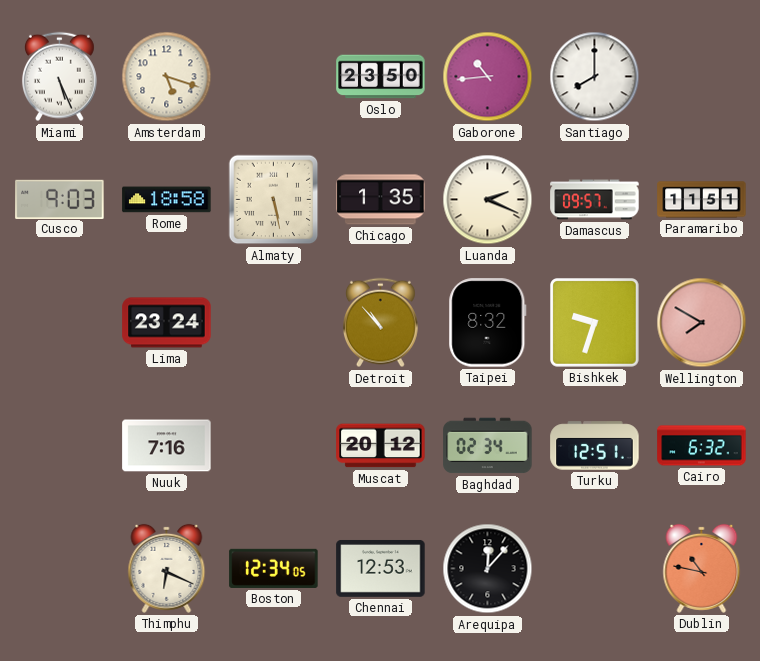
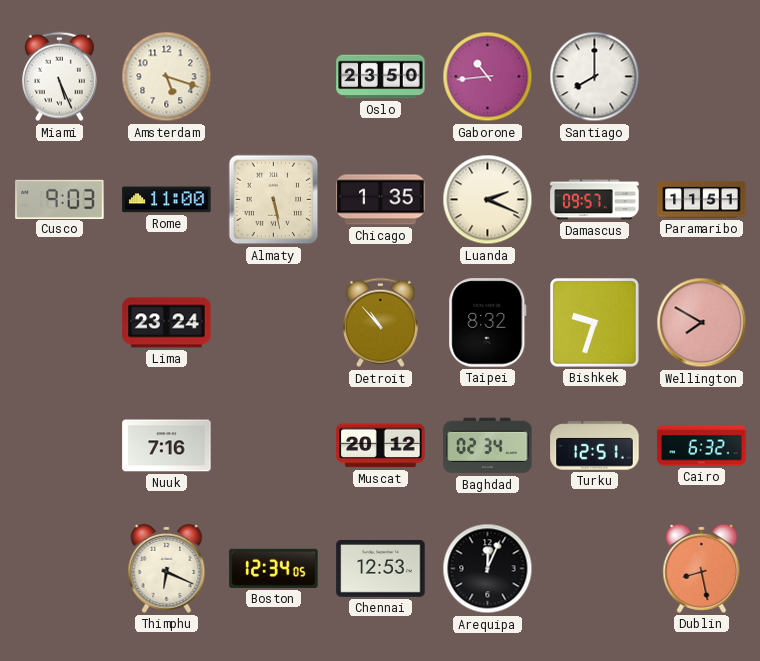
Rome: 18:58 -> 11:00
Arequipa: 12:07 -> 12:04
Dublin: 10:47 -> 8:28
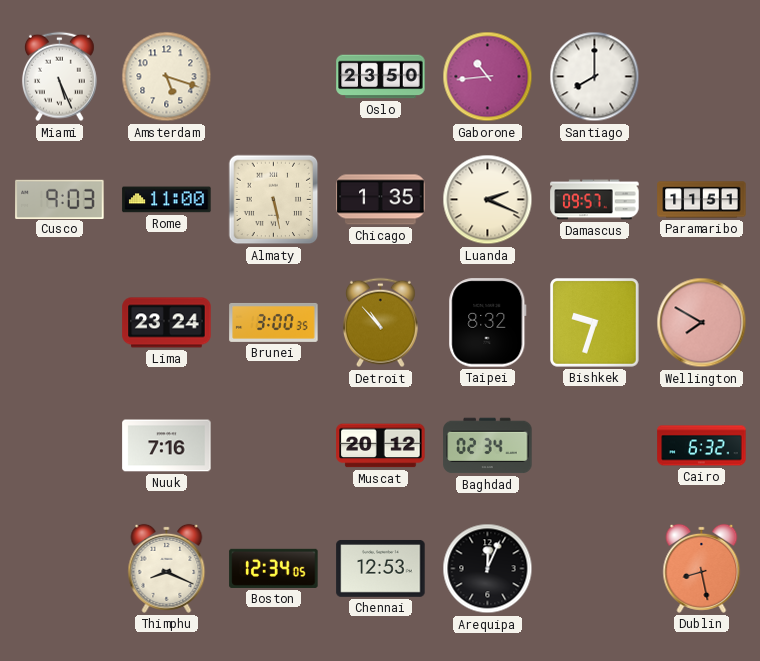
Brunei: none -> 3:00
Turku: 12:51 -> none
Thimphu: 6:19 -> 8:19
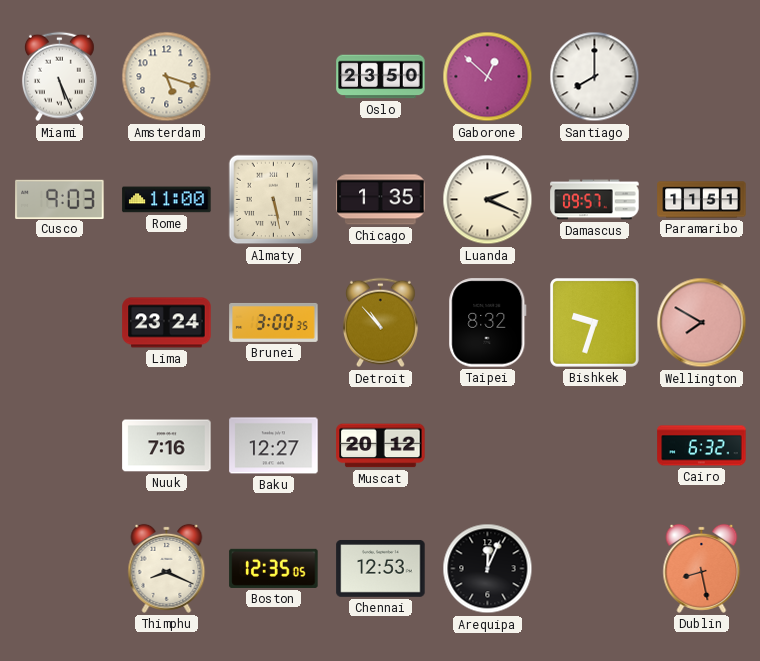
Gaborone: 10:44 -> 12:52
Baku: none -> 12:27
Baghdad: 02:34 -> none
Boston: 12:34 -> 12:35
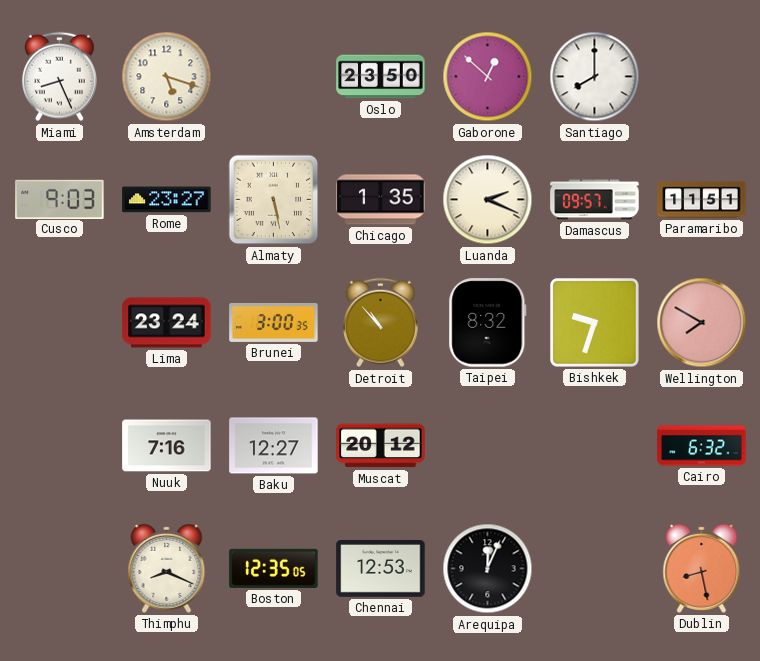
Miami: 5:26 -> 8:26
Rome: 11:00 -> 23:27
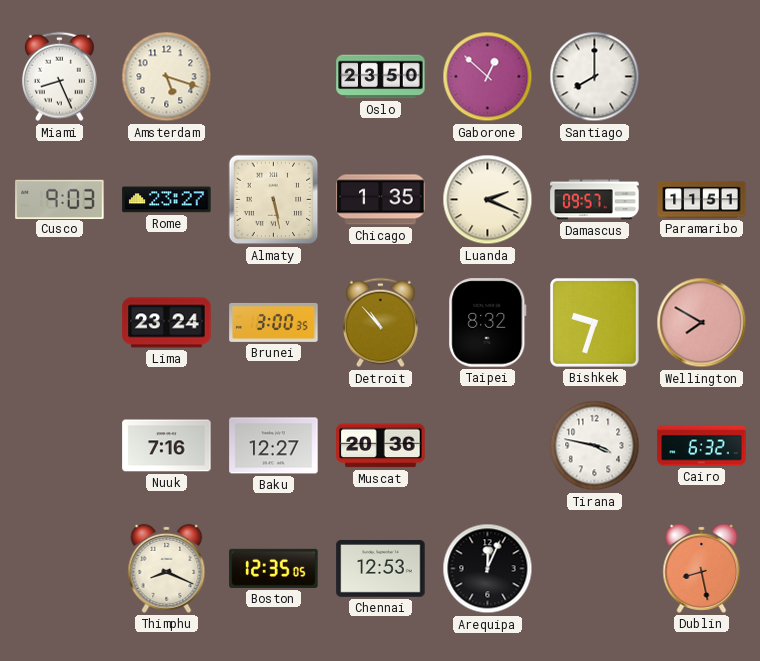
Muscat: 20:12 -> 20:36
Tirana: none -> 3:47
